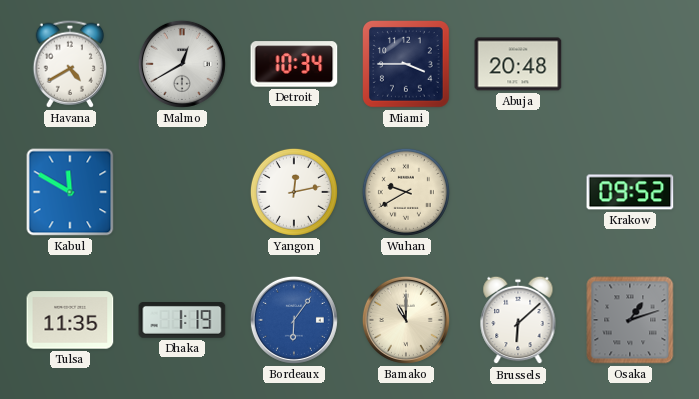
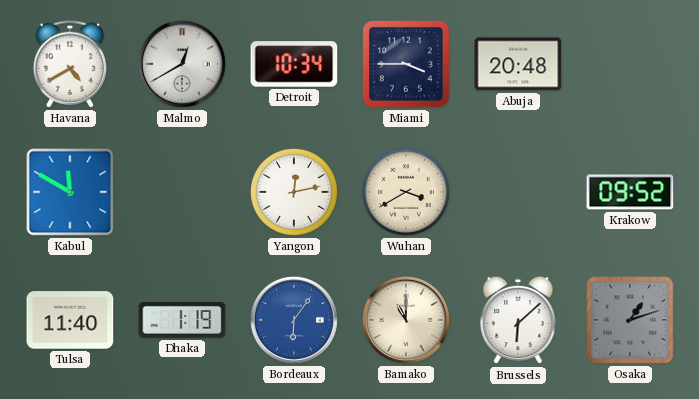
Wuhan: 9:40 -> 3:40
Tulsa: 11:35 -> 11:40
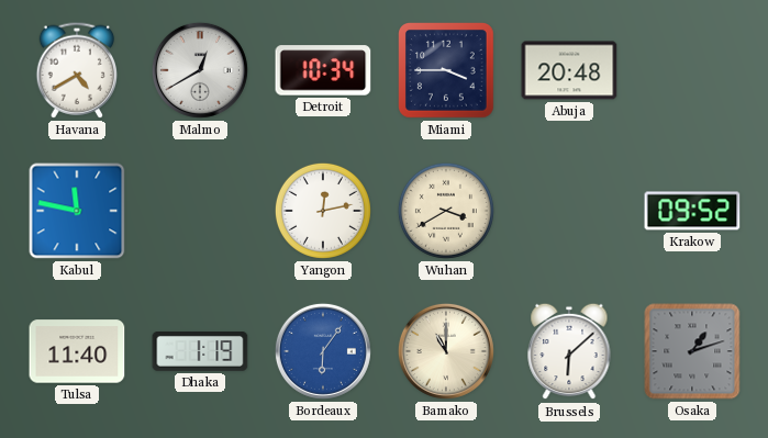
Kabul: 11:50 -> 11:47
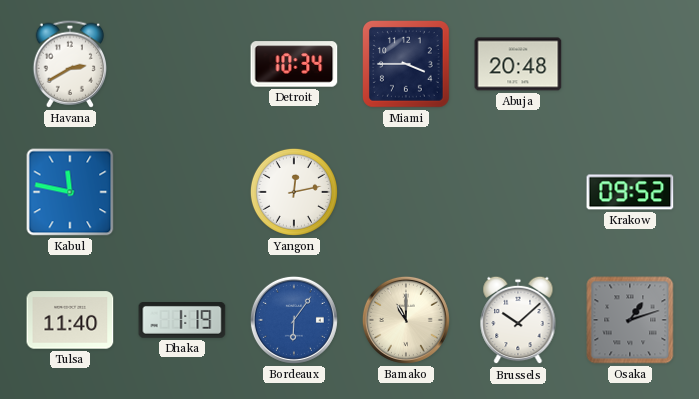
Havana: 4:40 -> 2:40
Malmo: 12:40 -> none
Wuhan: 3:40 -> none
Brussels: 6:08 -> 10:08
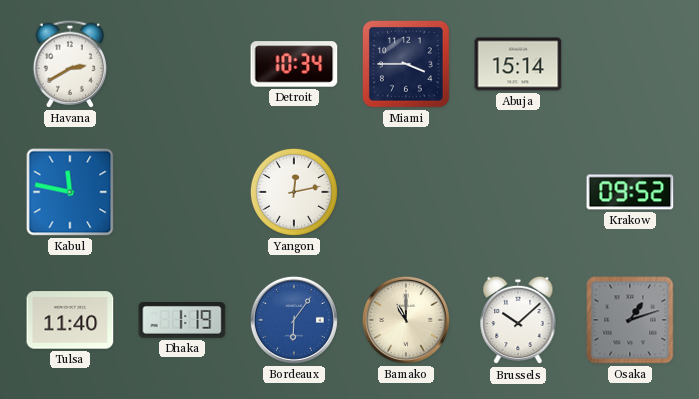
Abuja: 20:48 -> 15:14
